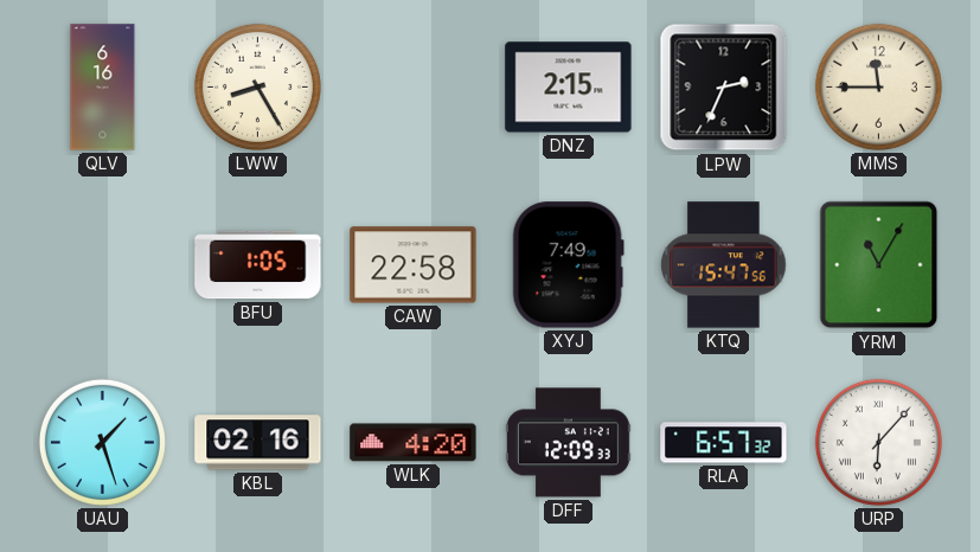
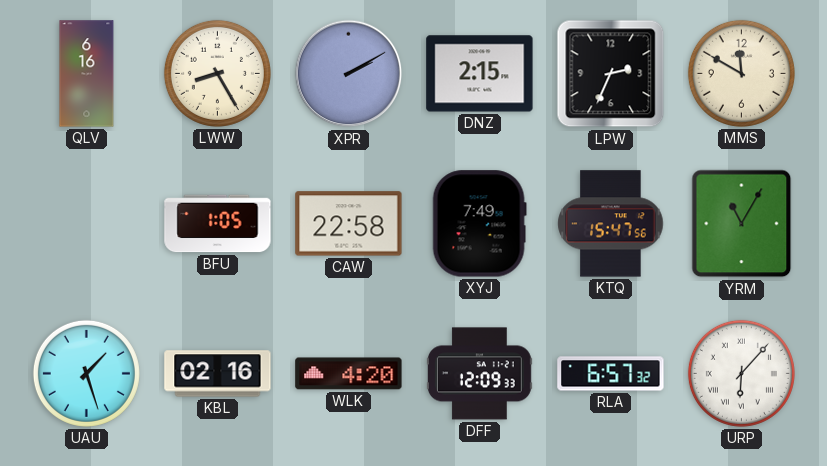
XPR: none -> 2:10
MMS: 11:45 -> 11:50
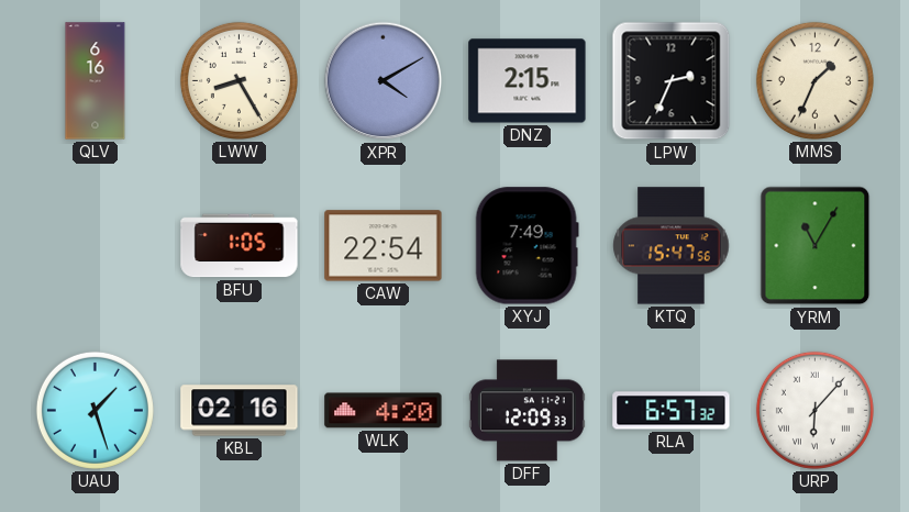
XPR: 2:10 -> 4:10
MMS: 11:50 -> 1:34
CAW: 22:58 -> 22:54
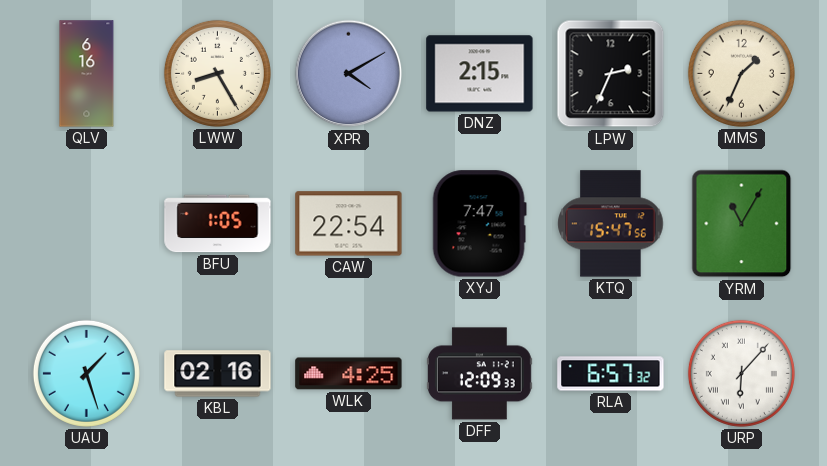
XYJ: 7:49 -> 7:47
WLK: 4:20 -> 4:25
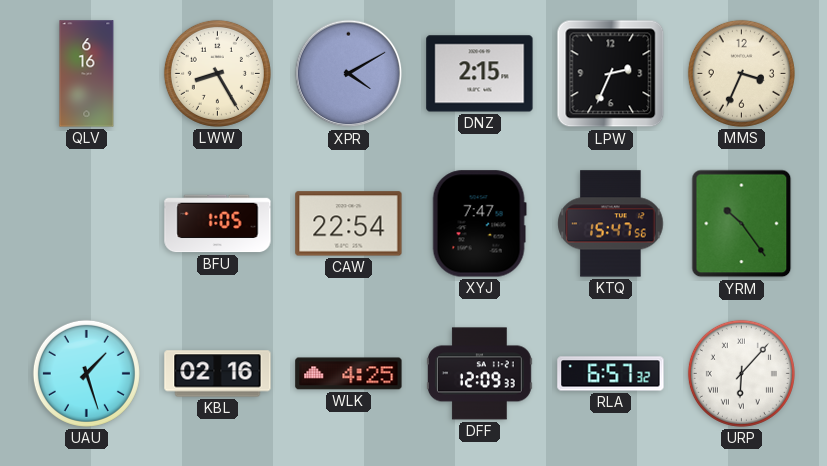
MMS: 1:34 -> 3:34
YRM: 11:05 -> 10:24
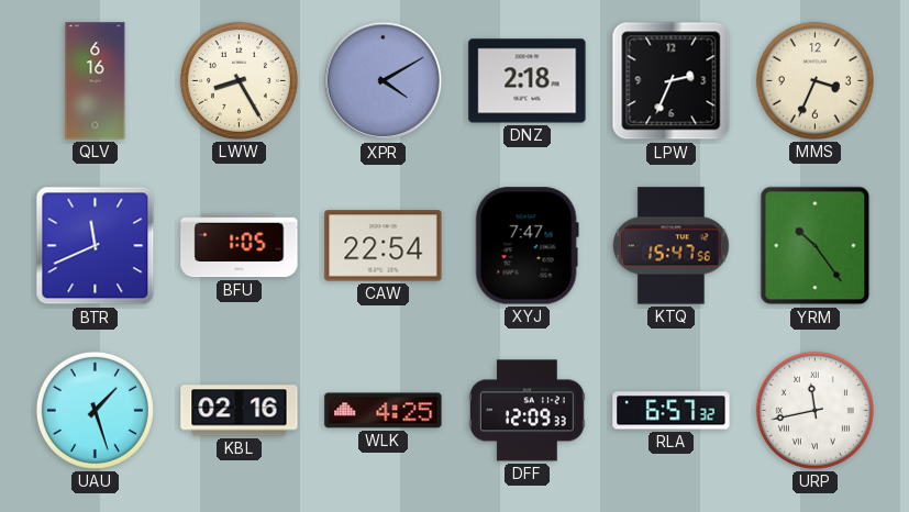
DNZ: 2:15 -> 2:18
BTR: none -> 11:41
URP: 6:07 -> 11:43
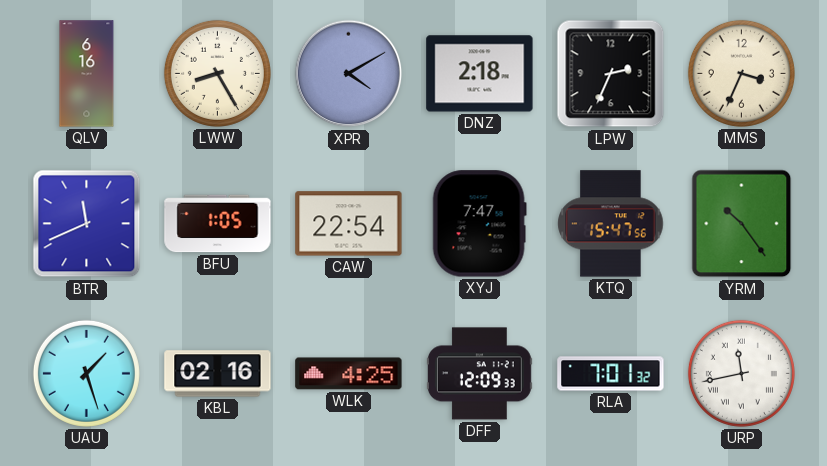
RLA: 6:57 -> 7:01
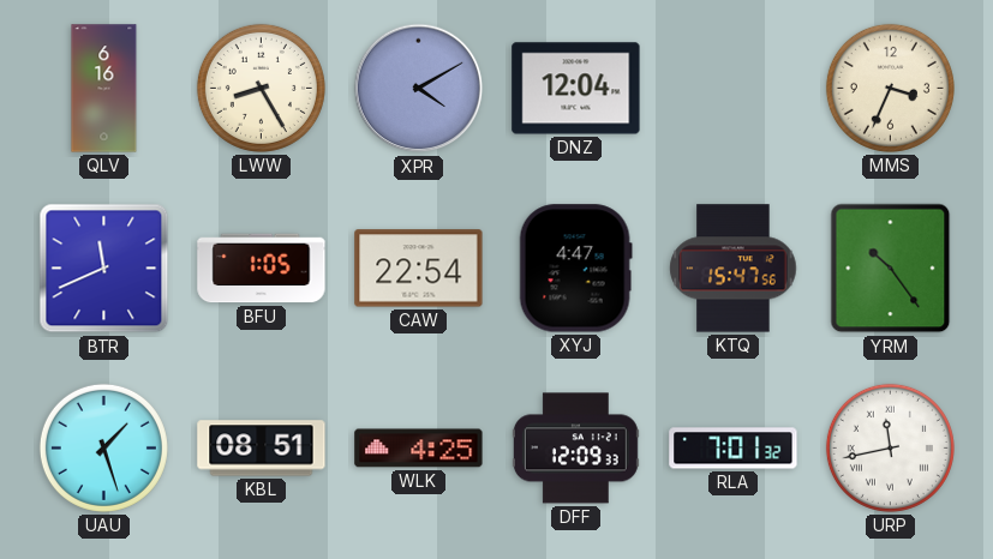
DNZ: 2:18 -> 12:04
LPW: 2:34 -> none
XYJ: 7:47 -> 4:47
KBL: 02:16 -> 08:51
